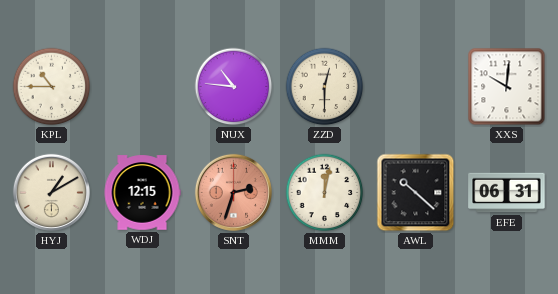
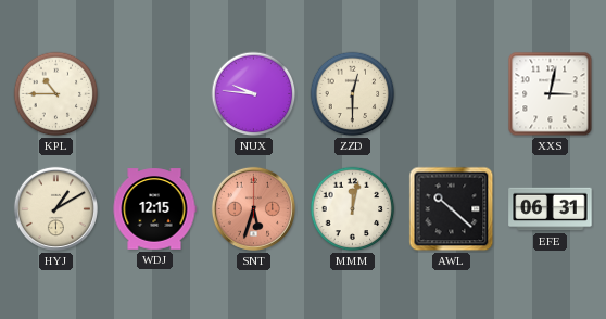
NUX: 10:46 -> 9:46
XXS: 10:01 -> 3:02
SNT: 2:33 -> 5:33
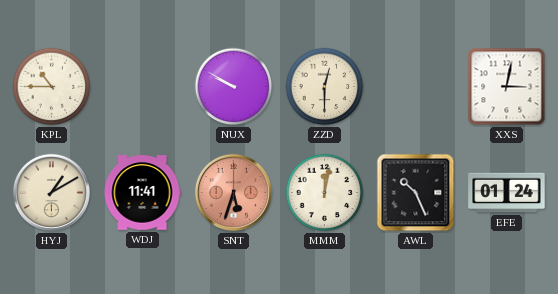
NUX: 9:46 -> 9:50
WDJ: 12:15 -> 11:41
AWL: 10:22 -> 10:26
EFE: 06:31 -> 01:24
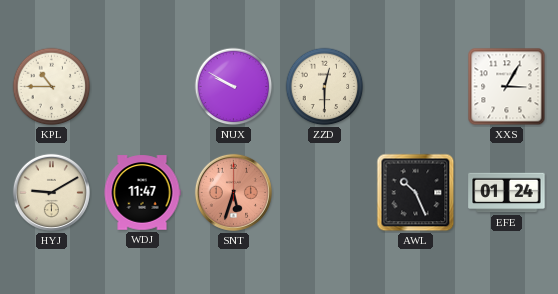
XXS: 3:02 -> 3:05
HYJ: 1:10 -> 9:10
WDJ: 11:41 -> 11:47
MMM: 12:02 -> none
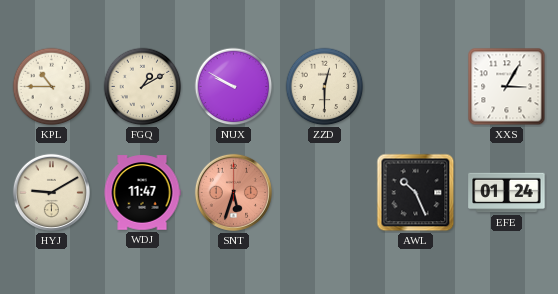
FGQ: none -> 1:10
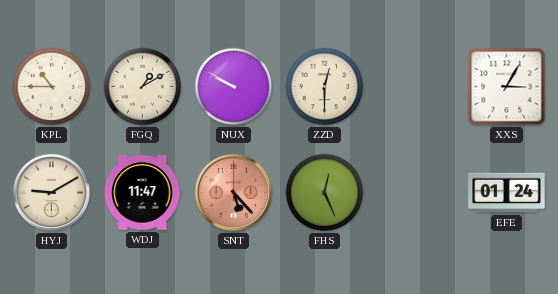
SNT: 5:33 -> 5:23
FHS: none -> 12:26
AWL: 10:26 -> none
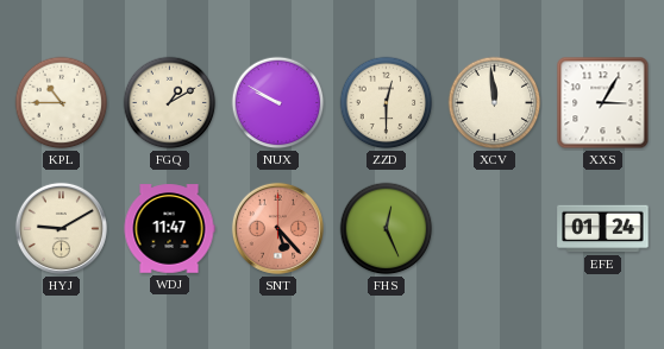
XCV: none -> 11:59
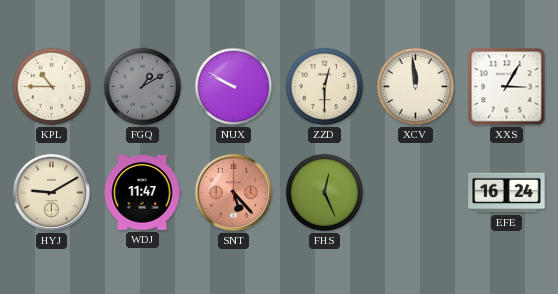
FGQ dial: cream -> grey
EFE: 01:24 -> 16:24
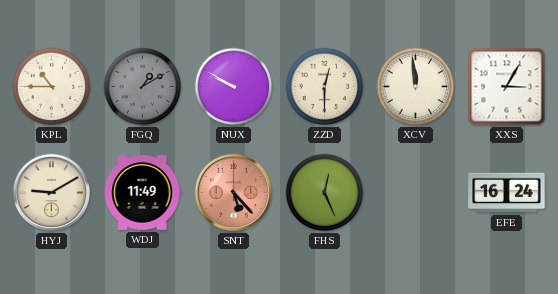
WDJ: 11:47 -> 11:49
